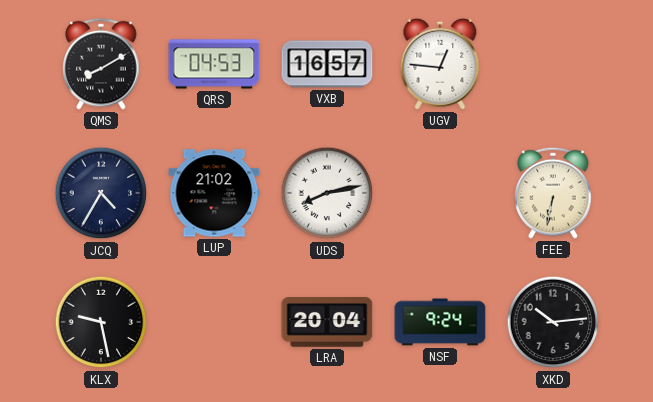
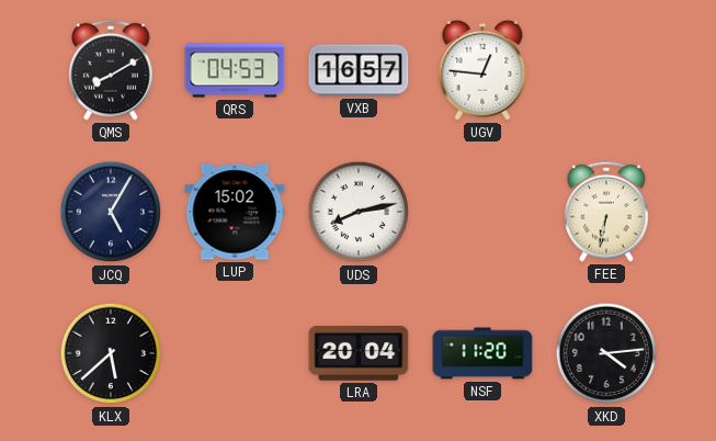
JCQ: 4:35 -> 5:05
LUP: 21:02 -> 15:02
KLX: 9:28 -> 5:38
NSF: 9:24 -> 11:20
XKD: 10:14 -> 4:14
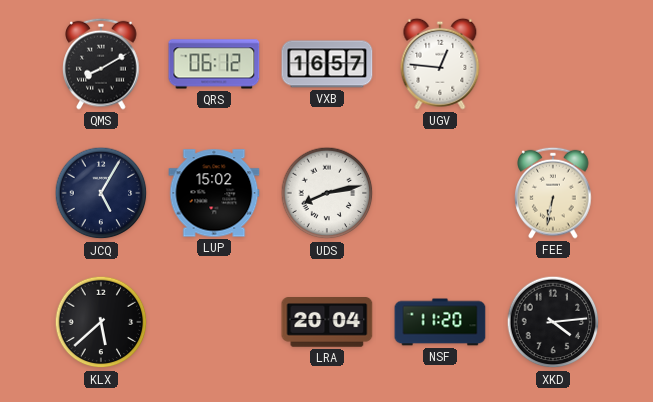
QRS: 04:53 -> 06:12
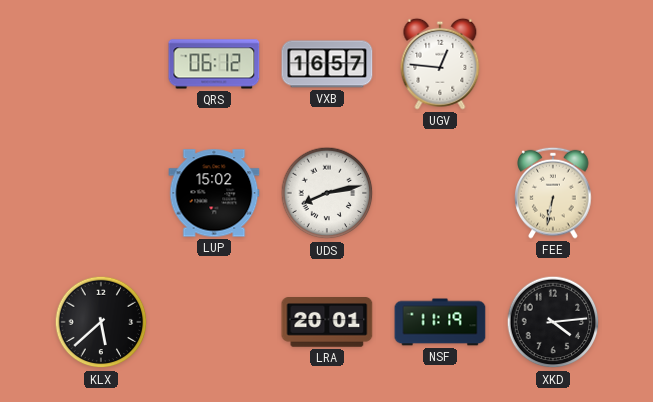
QMS: 8:10 -> none
JCQ: 5:05 -> none
LRA: 20:04 -> 20:01
NSF: 11:20 -> 11:19
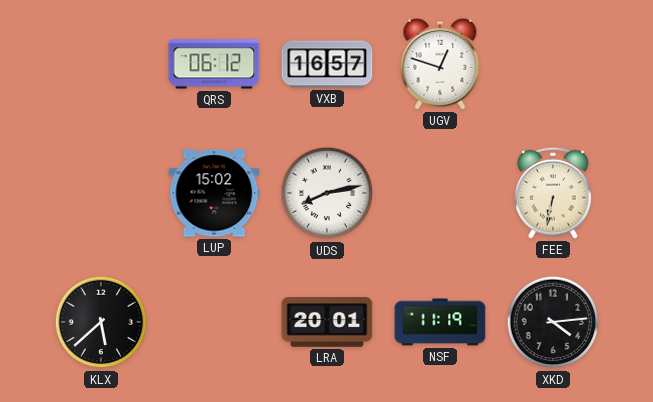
UGV: 12:46 -> 12:48
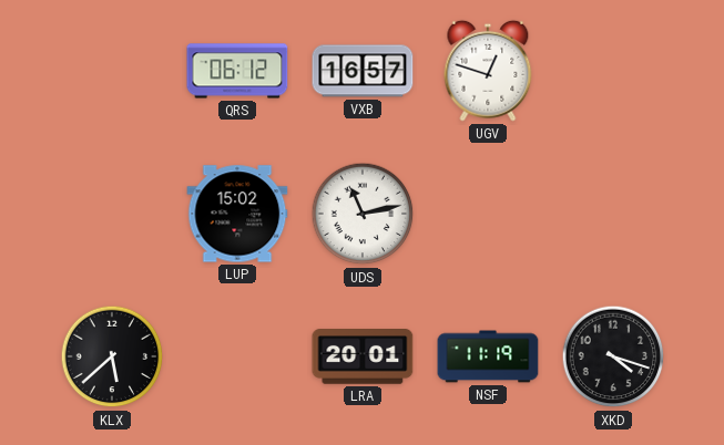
UDS: 8:13 -> 11:13
FEE: 6:32 -> none
XKD: 4:14 -> 4:18
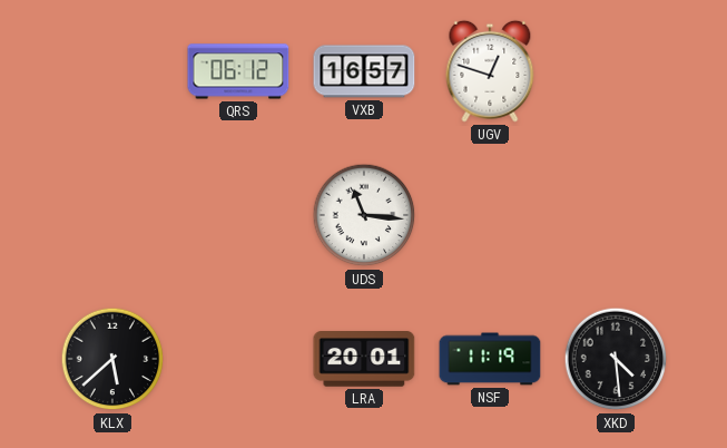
LUP: 15:02 -> none
UDS: 11:13 -> 11:16
XKD: 4:18 -> 4:29
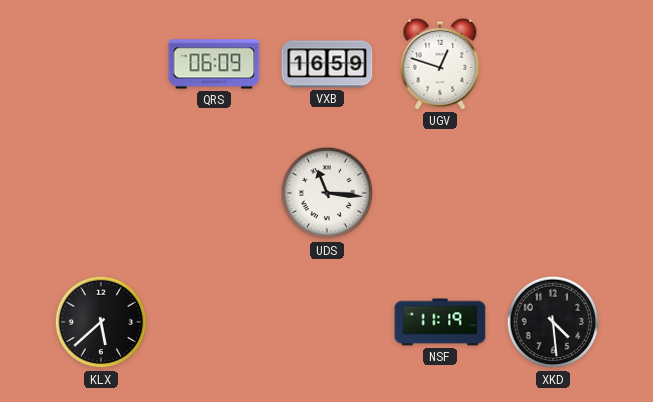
QRS: 06:12 -> 06:09
VXB: 16:57 -> 16:59
LRA: 20:01 -> none
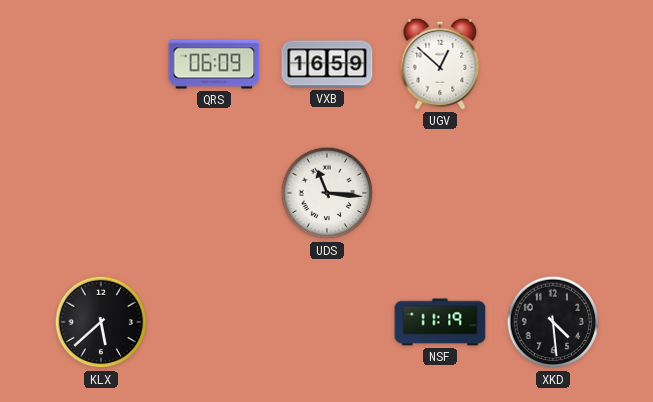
UGV: 12:48 -> 12:52
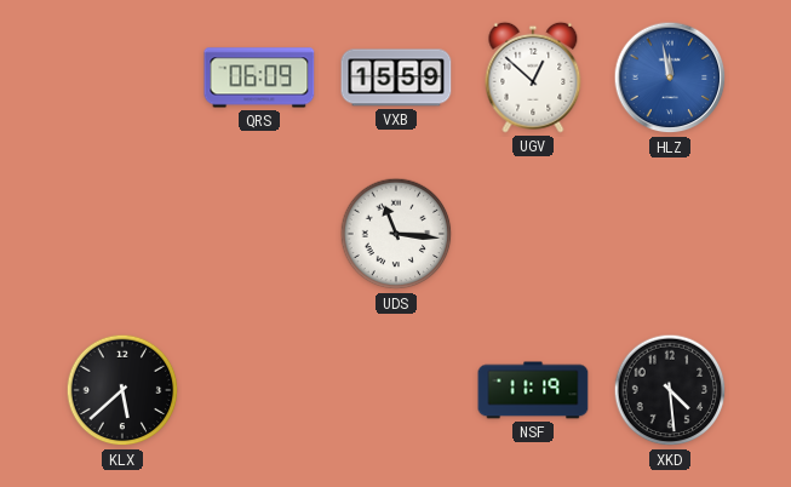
VXB: 16:59 -> 15:59
HLZ: none -> 11:58
